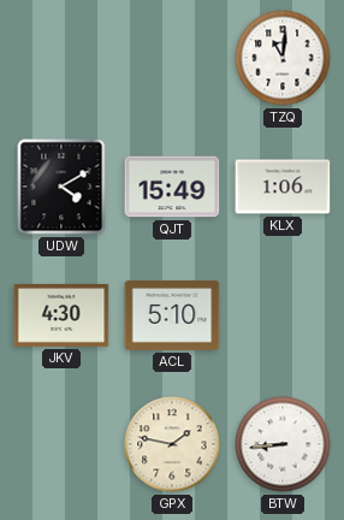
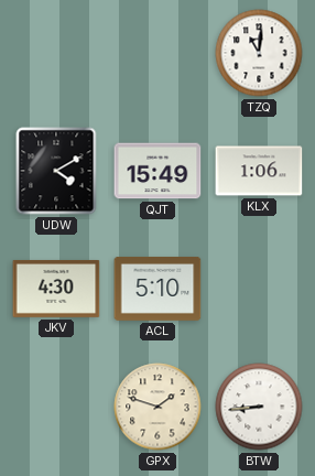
GPX: 1:47 -> 1:48
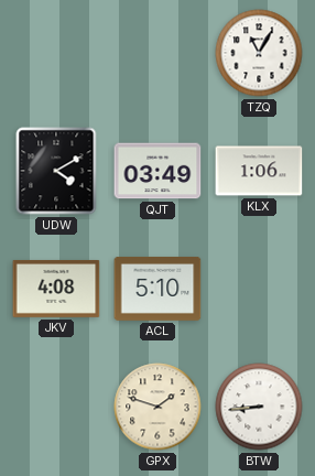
TZQ: 11:01 -> 11:05
QJT: 15:49 -> 03:49
JKV: 4:30 -> 4:08
